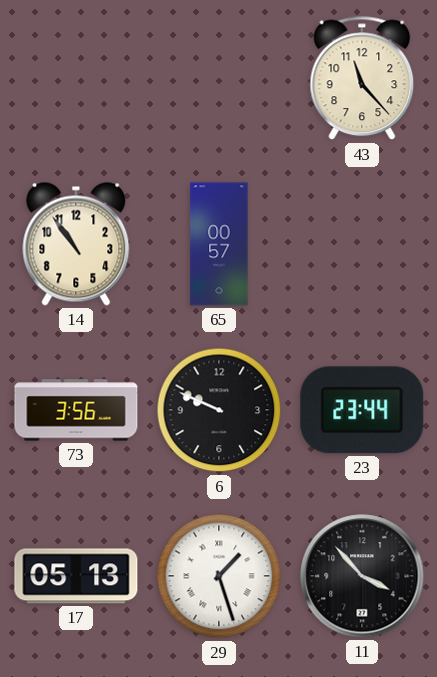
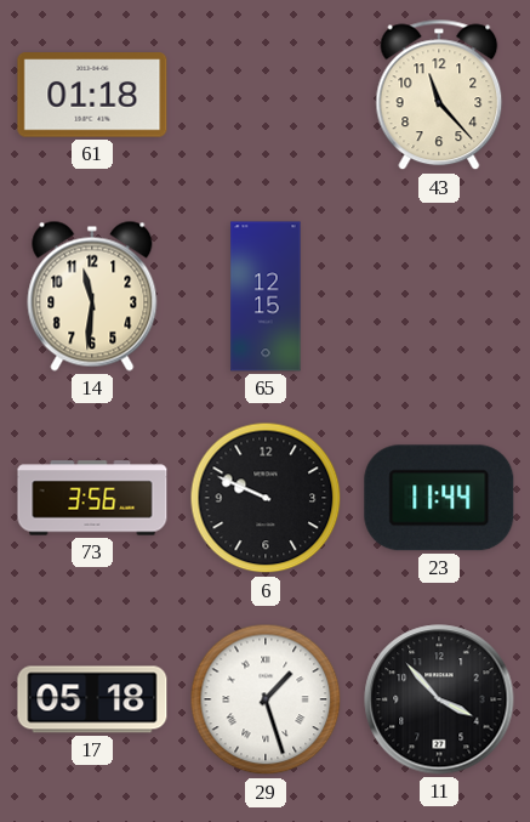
61: none -> 01:18
14: 10:54 -> 11:31
65: 00:57 -> 12:15
23: 23:44 -> 11:44
17: 05:13 -> 05:18
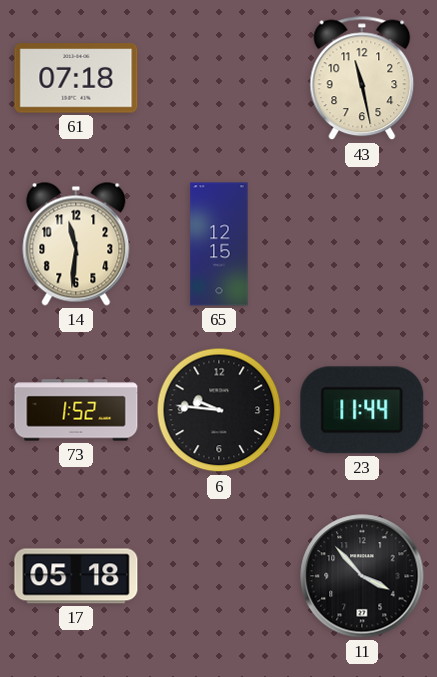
61: 01:18 -> 07:18
43: 11:23 -> 11:28
73: 3:56 -> 1:52
6: 9:49 -> 9:46
29: 1:27 -> none
